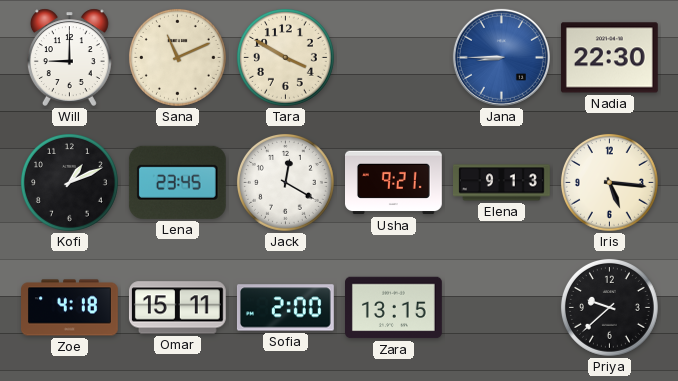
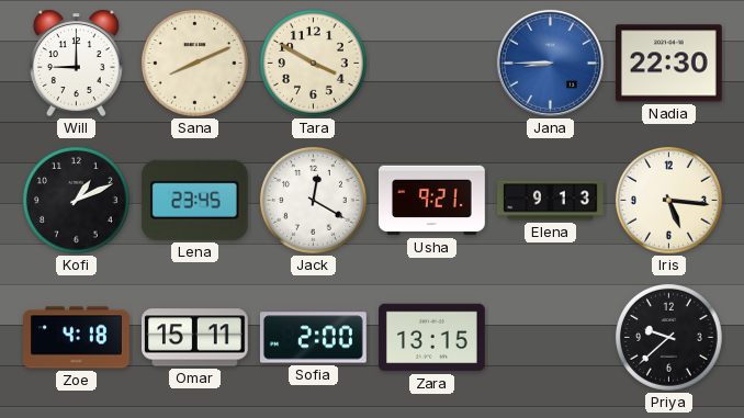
Sana: 11:11 -> 8:11
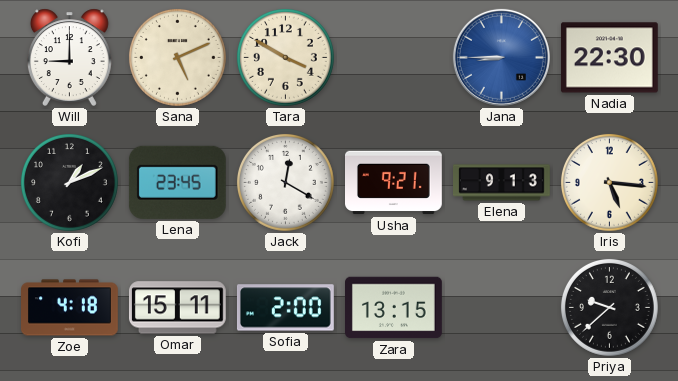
Sana: 8:11 -> 5:11
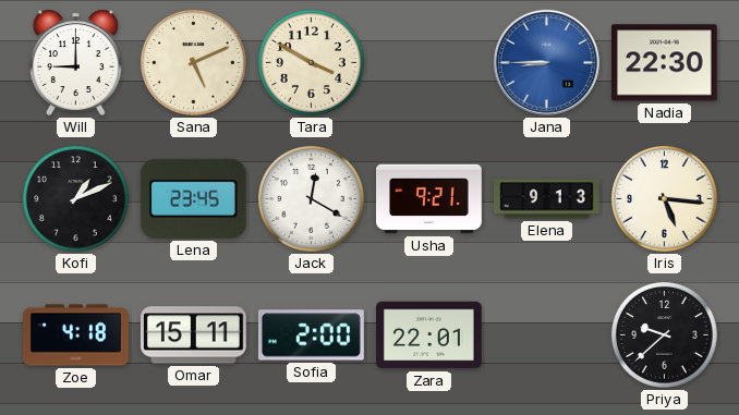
Zara: 13:15 -> 22:01
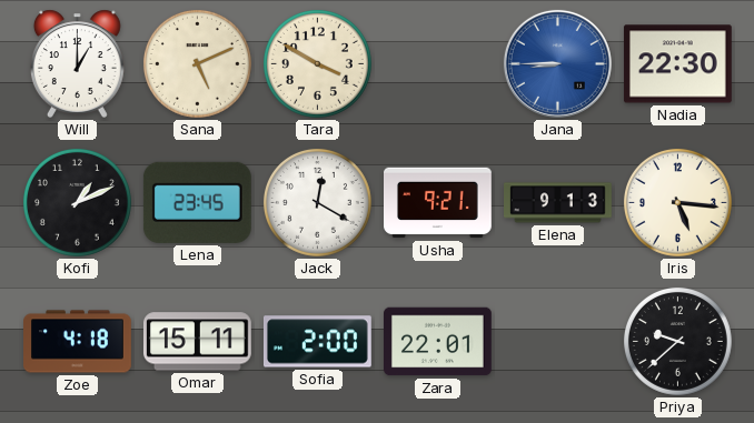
Will: 9:00 -> 1:00
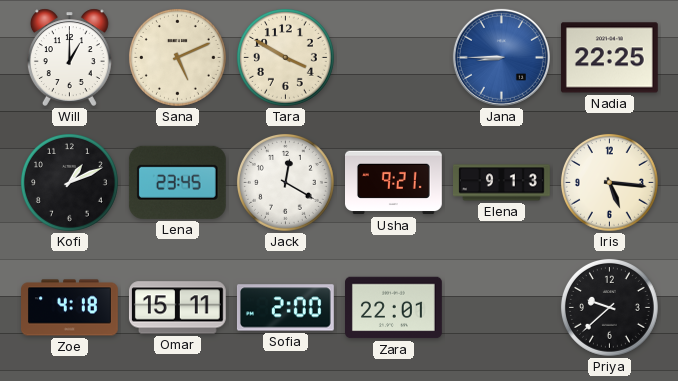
Nadia: 22:30 -> 22:25
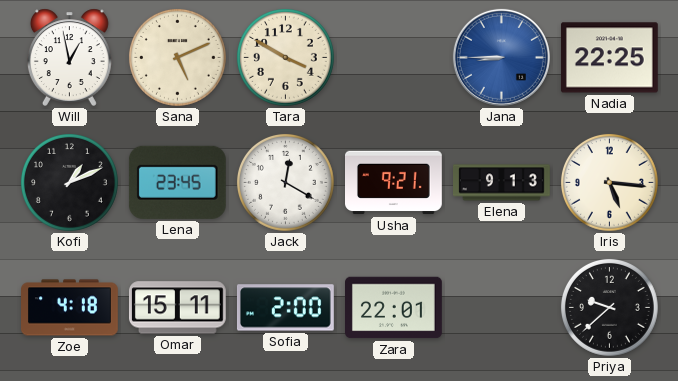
Will: 1:00 -> 12:58
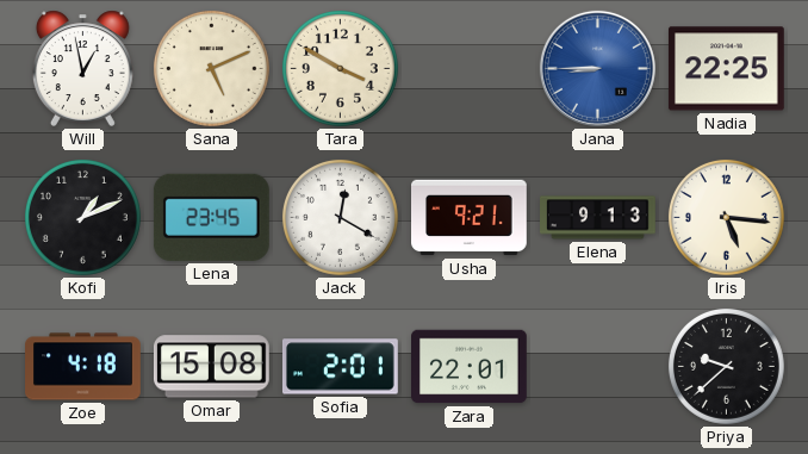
Omar: 15:11 -> 15:08
Sofia: 2:00 -> 2:01
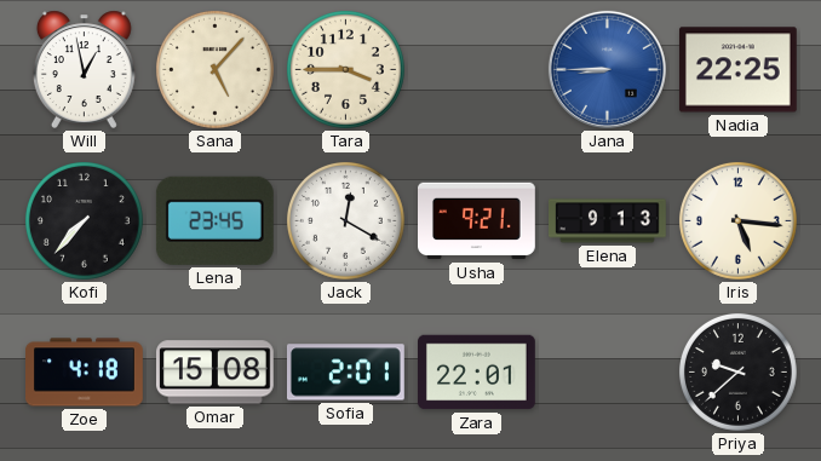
Sana: 5:11 -> 5:07
Tara: 3:50 -> 3:45
Kofi: 1:11 -> 7:37
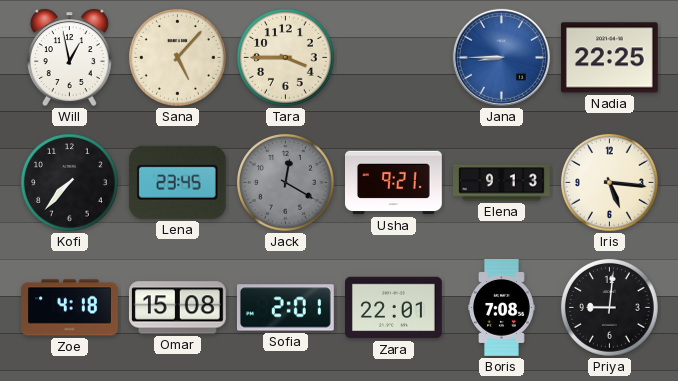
Jack dial: white -> grey
Boris: none -> 7:08
Priya: 9:38 -> 9:01
